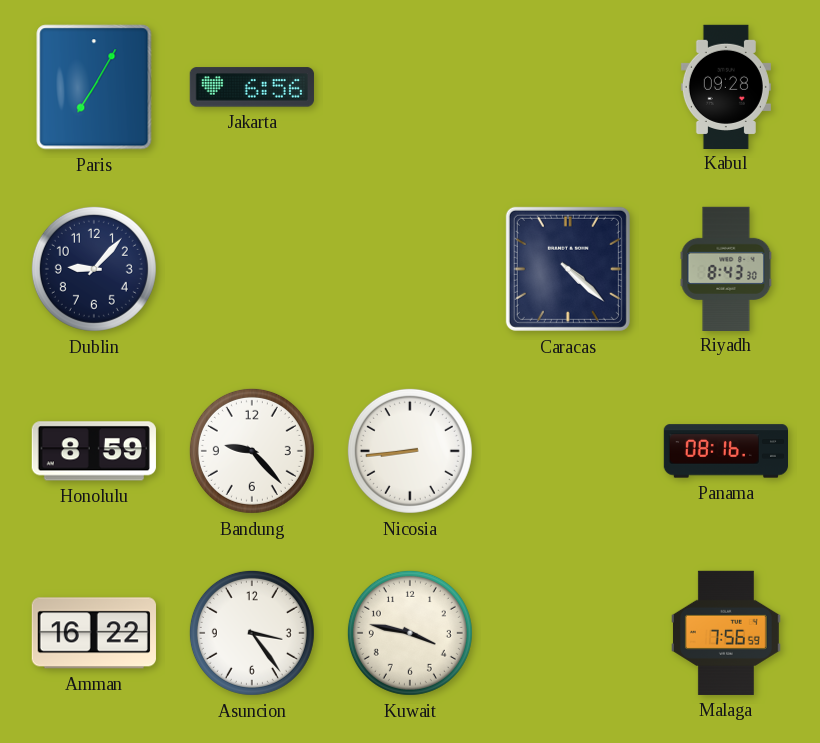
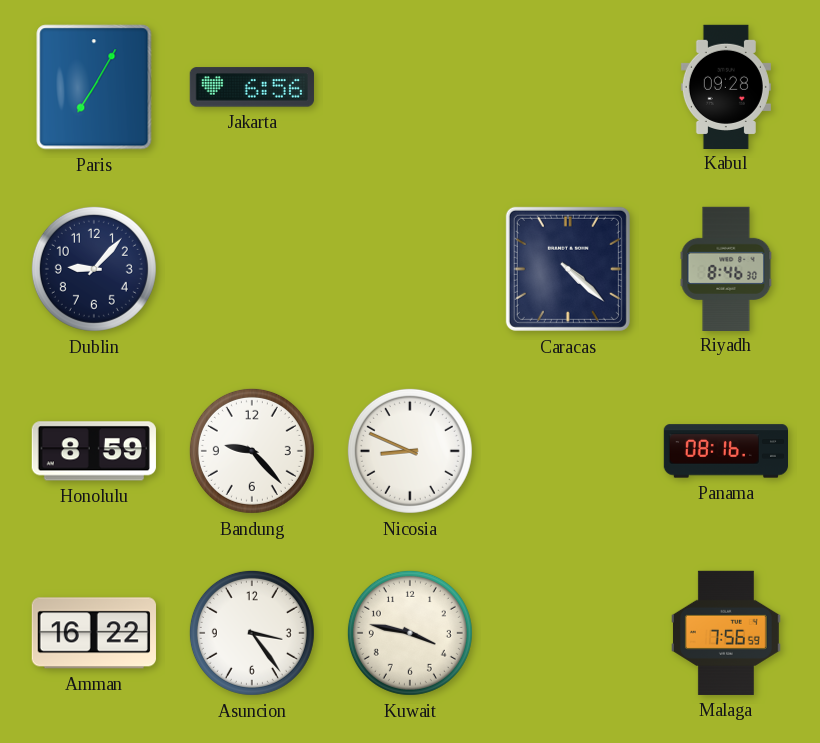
Riyadh: 8:43 -> 8:46
Nicosia: 8:44 -> 8:49
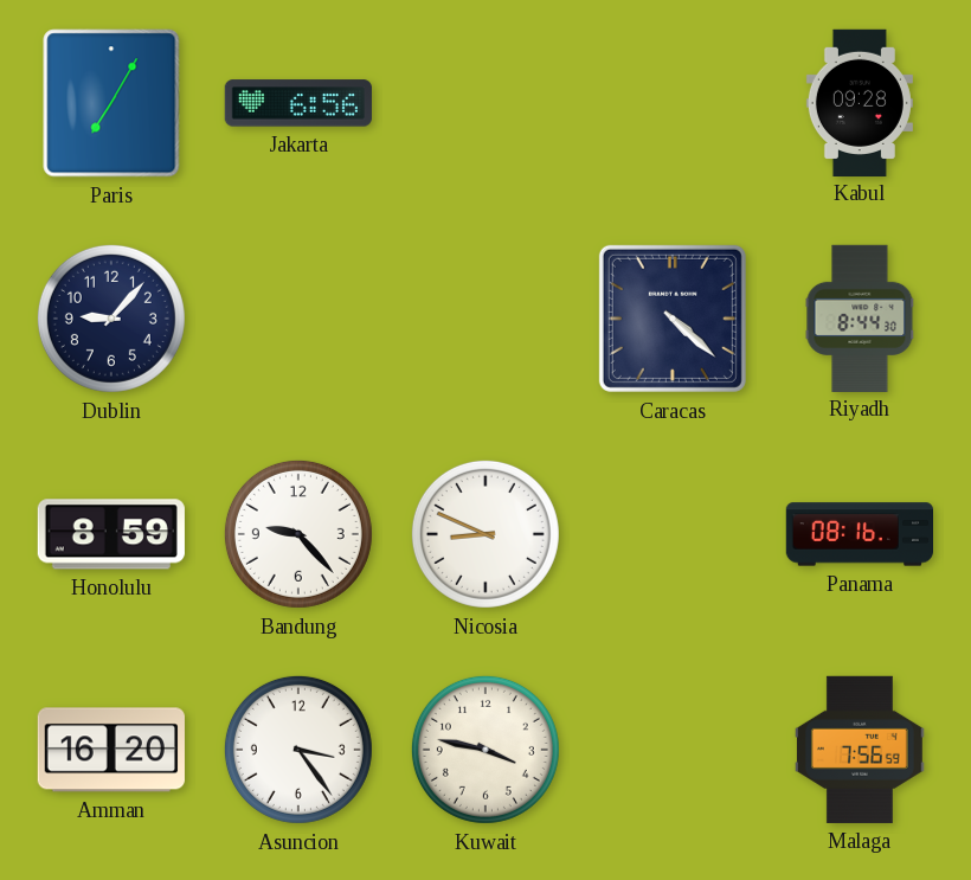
Riyadh: 8:46 -> 8:44
Amman: 16:22 -> 16:20
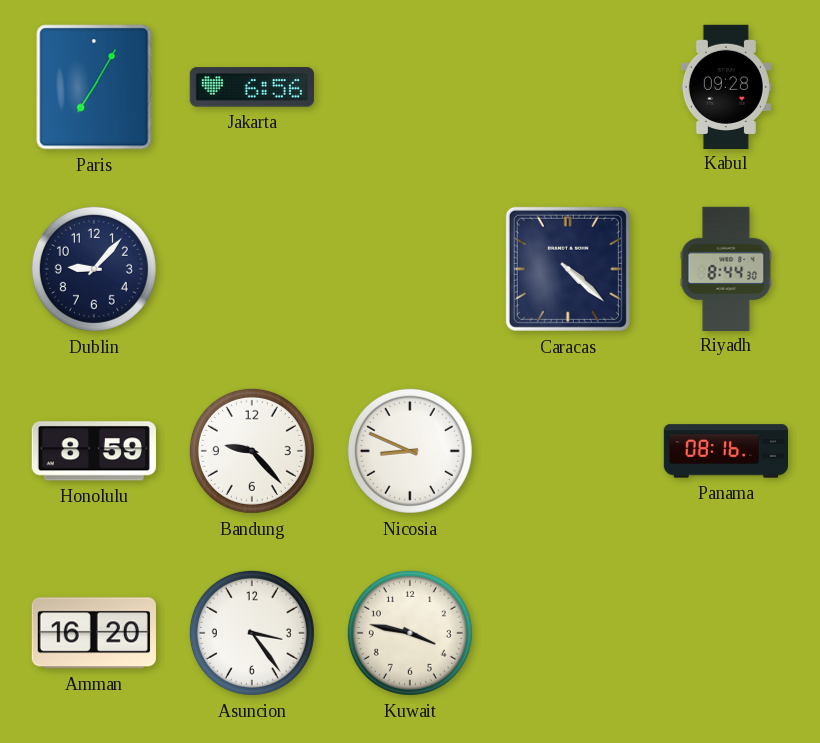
Malaga: 7:56 -> none
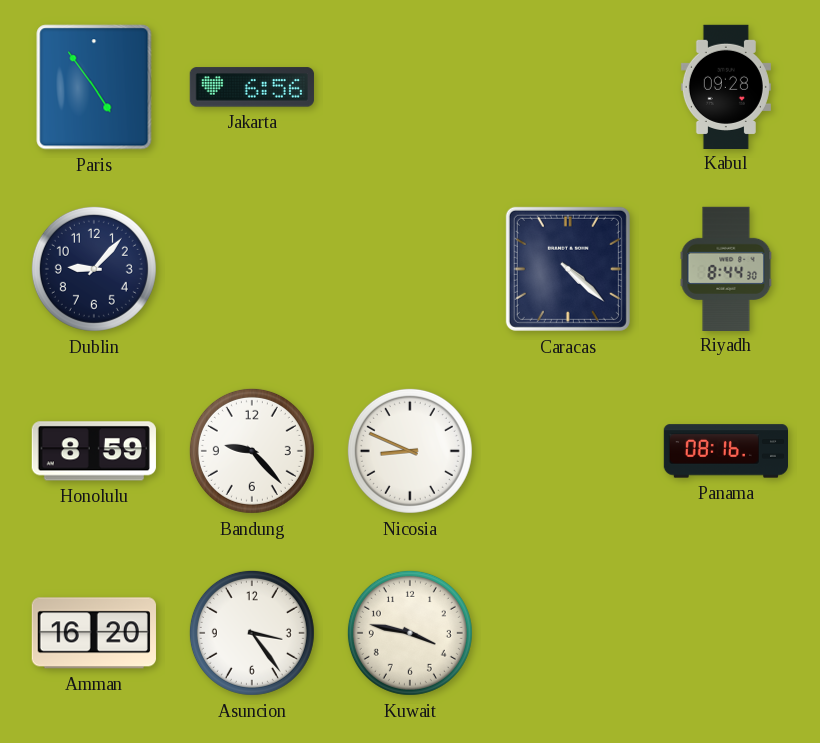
Paris: 7:05 -> 4:54
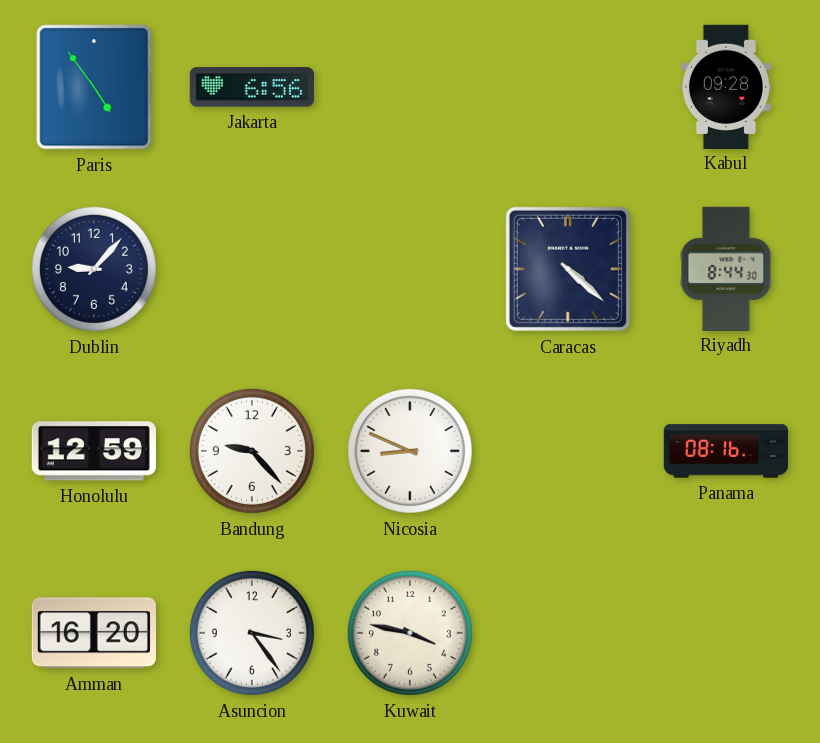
Honolulu: 8:59 -> 12:59
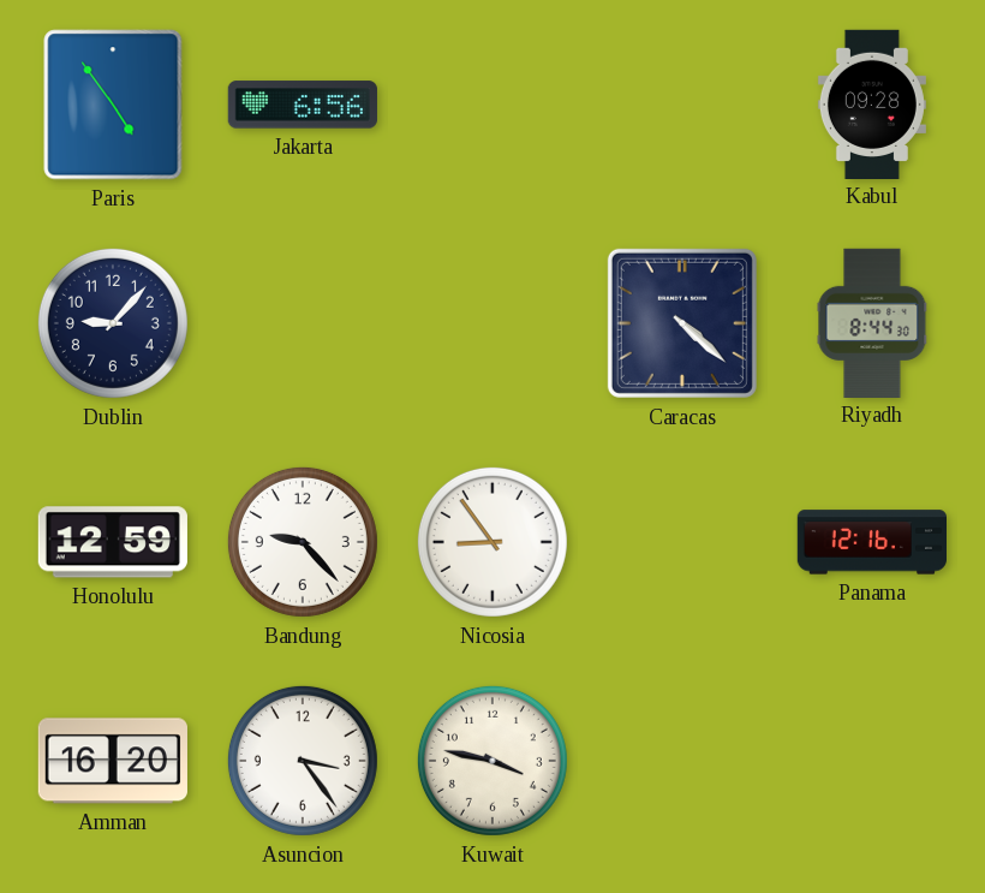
Nicosia: 8:49 -> 8:54
Panama: 08:16 -> 12:16
